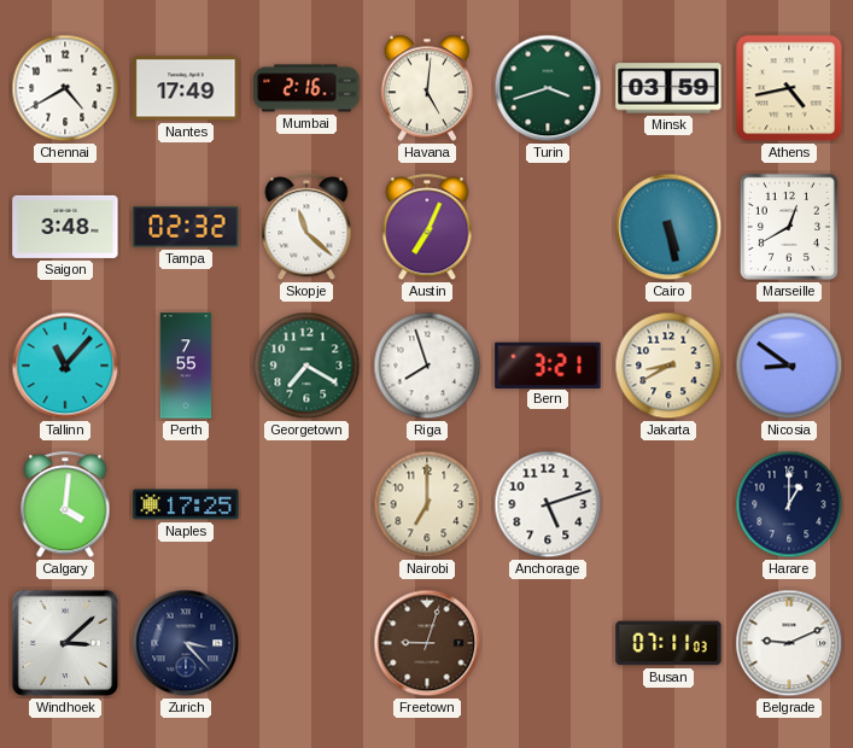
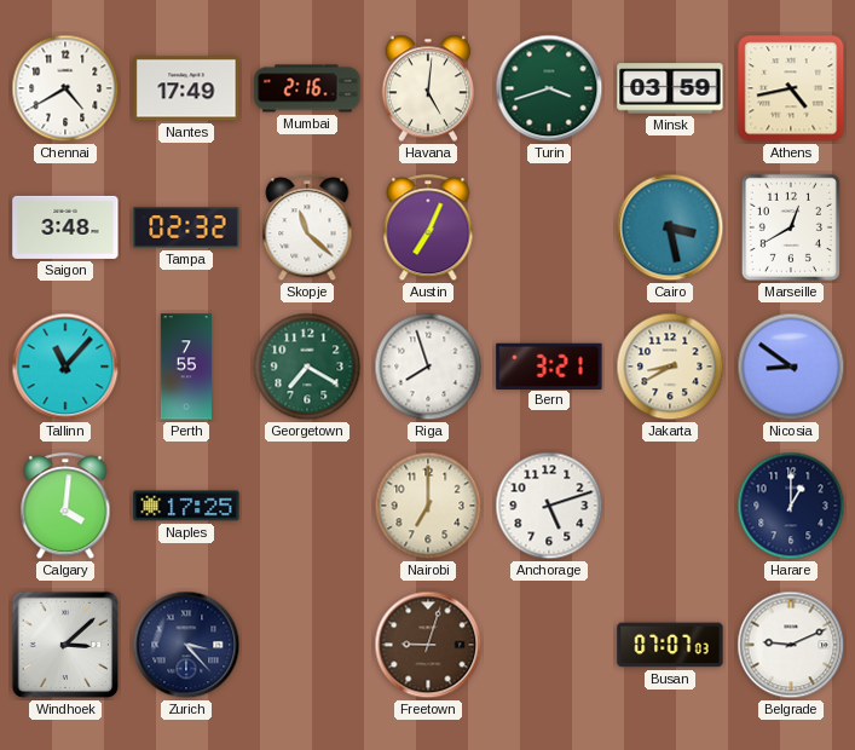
Cairo: 5:28 -> 3:28
Busan: 07:11 -> 07:07
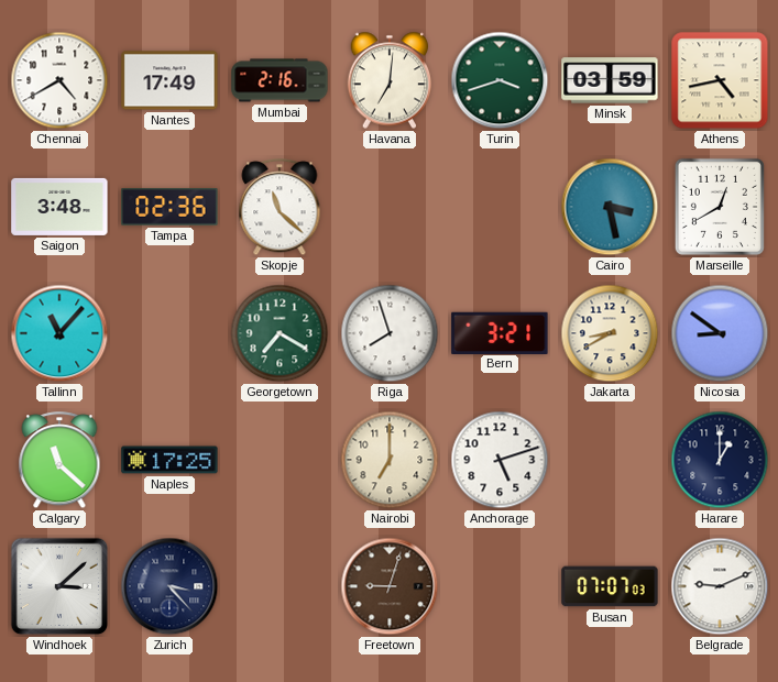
Havana: 5:01 -> 7:01
Tampa: 02:32 -> 02:36
Austin: 7:04 -> none
Perth: 7:55 -> none
Calgary: 4:01 -> 11:22
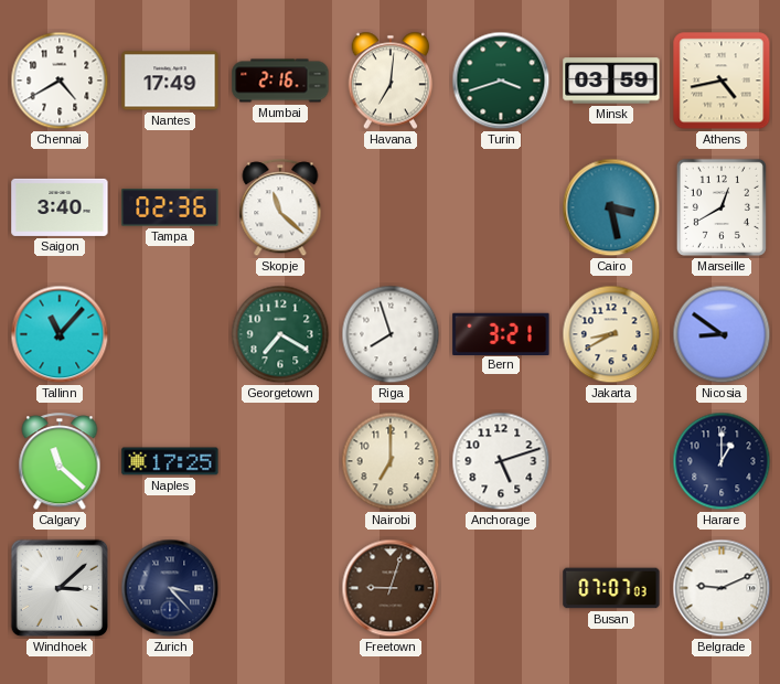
Saigon: 3:48 -> 3:40
